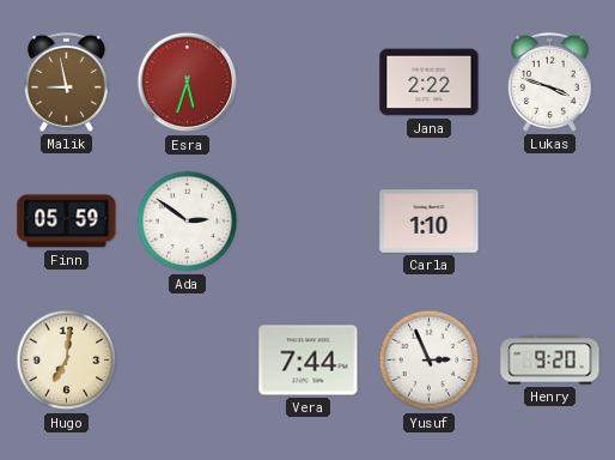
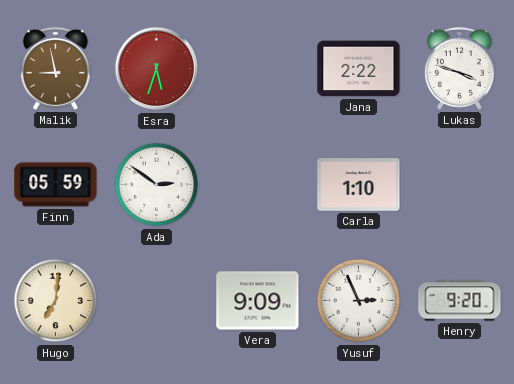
Vera: 7:44 -> 9:09
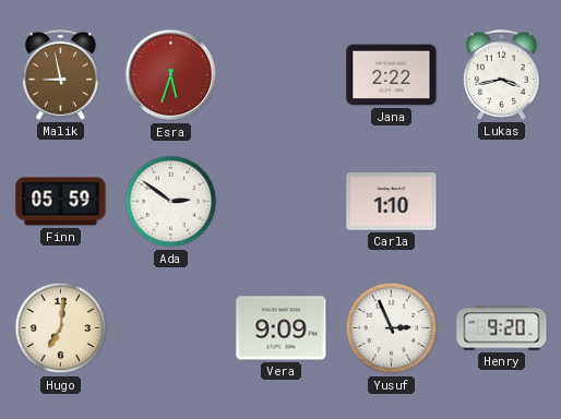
Lukas: 3:48 -> 3:43
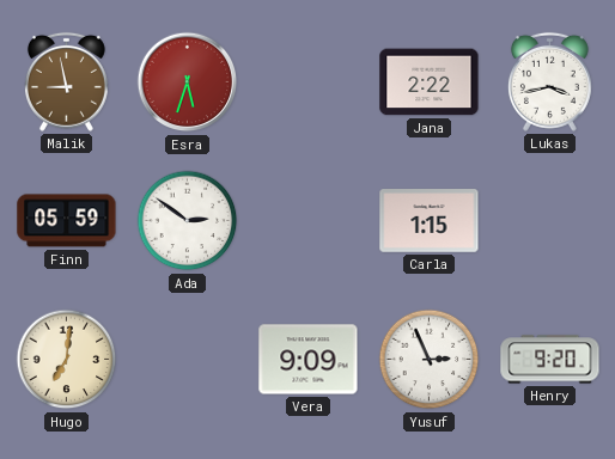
Carla: 1:10 -> 1:15
